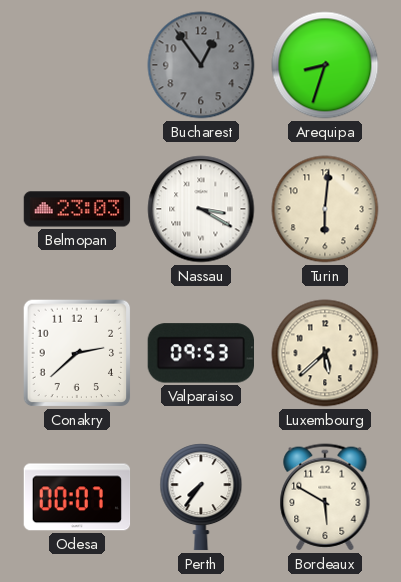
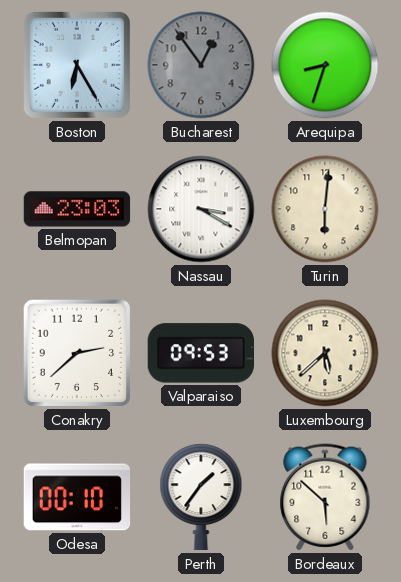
Boston: none -> 6:25
Odesa: 00:07 -> 00:10
Perth: 7:36 -> 1:36
Bordeaux: 5:50 -> 5:52
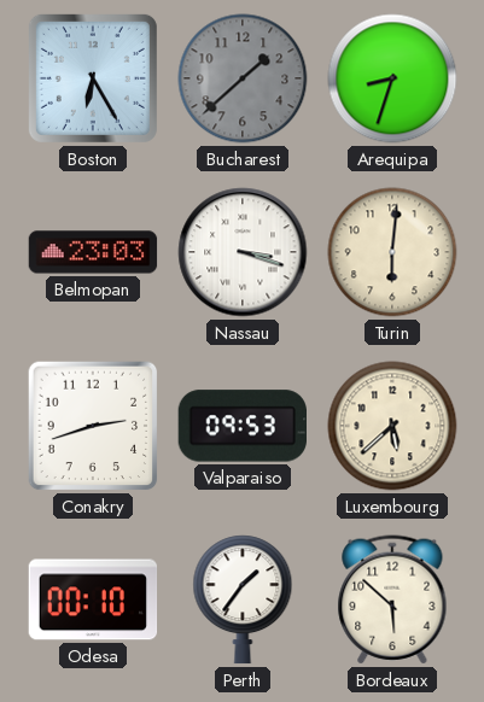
Bucharest: 12:54 -> 1:38
Nassau: 3:20 -> 3:18
Conakry: 2:38 -> 2:42
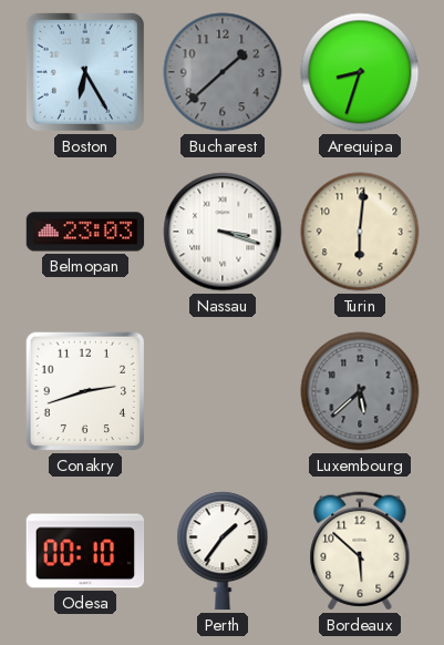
Valparaiso: 09:53 -> none
Luxembourg dial: cream -> grey
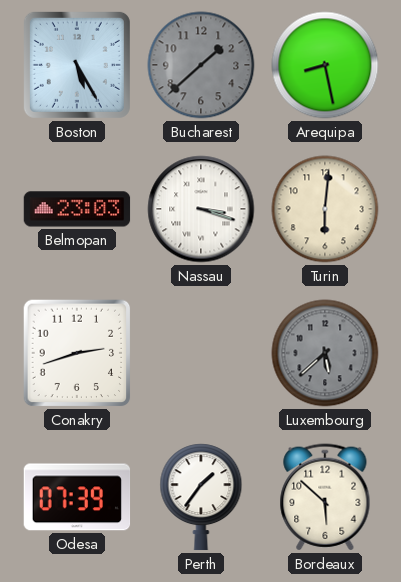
Boston: 6:25 -> 5:25
Arequipa: 8:33 -> 8:28
Odesa: 00:10 -> 07:39
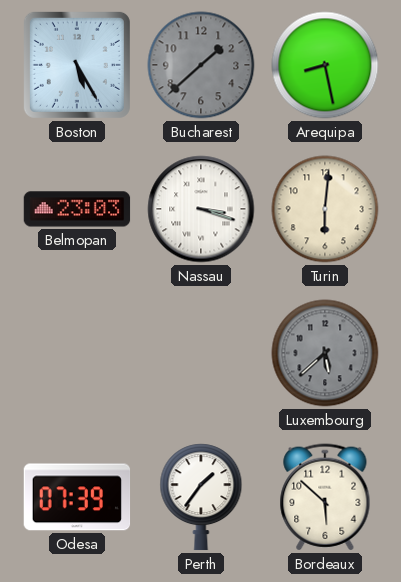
Conakry: 2:42 -> none
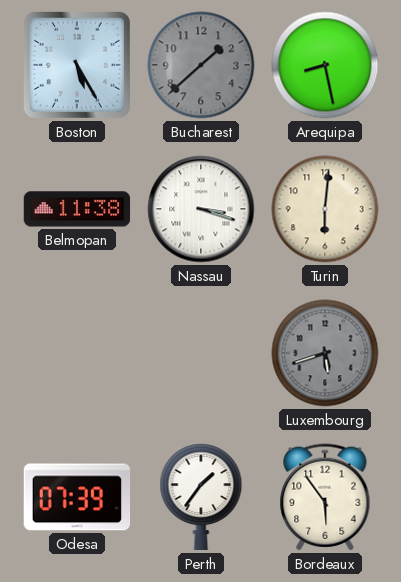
Belmopan: 23:03 -> 11:38
Luxembourg: 5:38 -> 5:42
Bordeaux: 5:52 -> 5:54
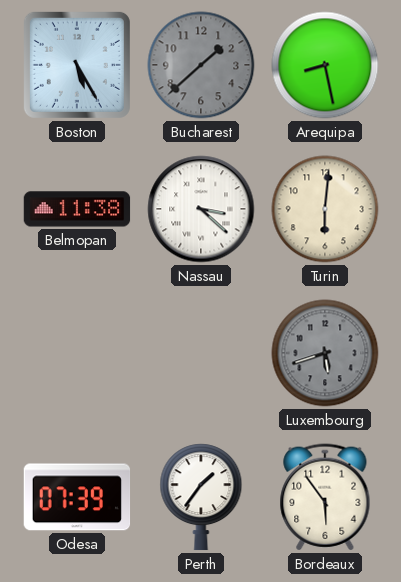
Nassau: 3:18 -> 3:22
